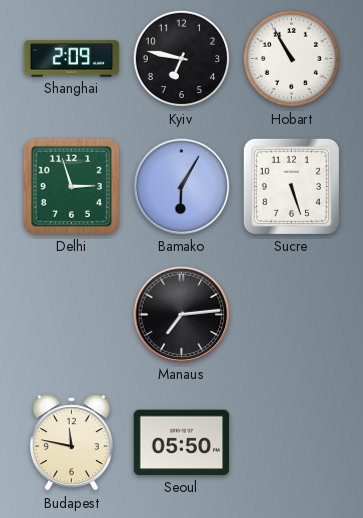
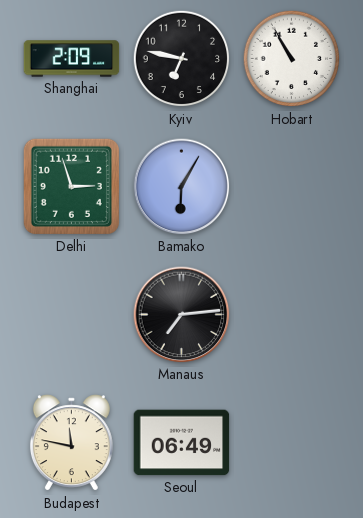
Sucre: 5:27 -> none
Seoul: 05:50 -> 06:49
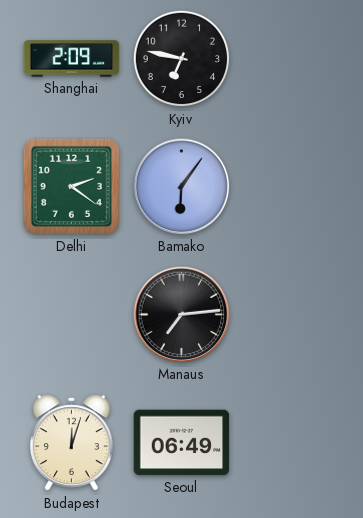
Hobart: 10:55 -> none
Delhi: 2:57 -> 2:21
Bamako: 6:05 -> 6:06
Budapest: 11:47 -> 12:03
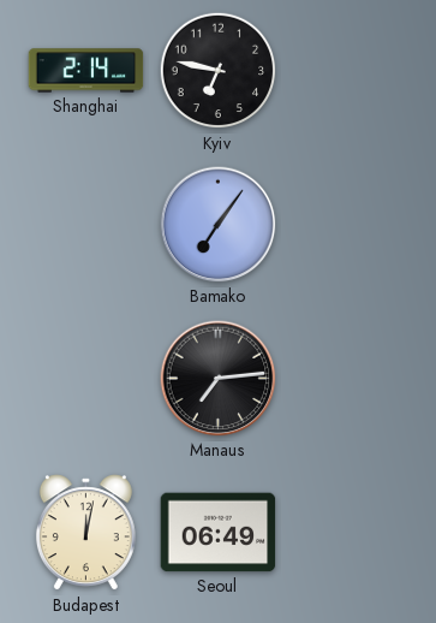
Shanghai: 2:09 -> 2:14
Delhi: 2:21 -> none
Bamako: 6:06 -> 7:06
Budapest: 12:03 -> 12:02
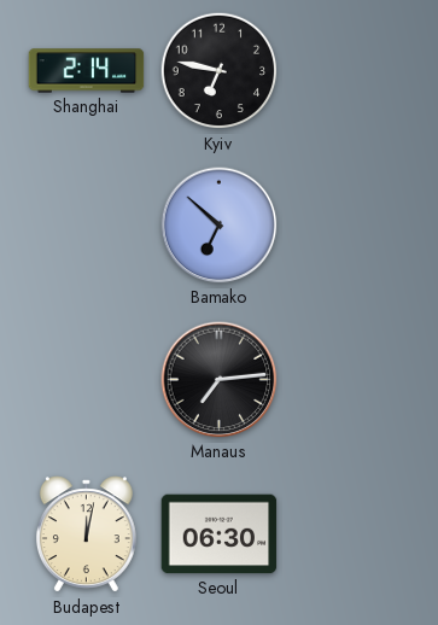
Bamako: 7:06 -> 6:52
Seoul: 06:49 -> 06:30
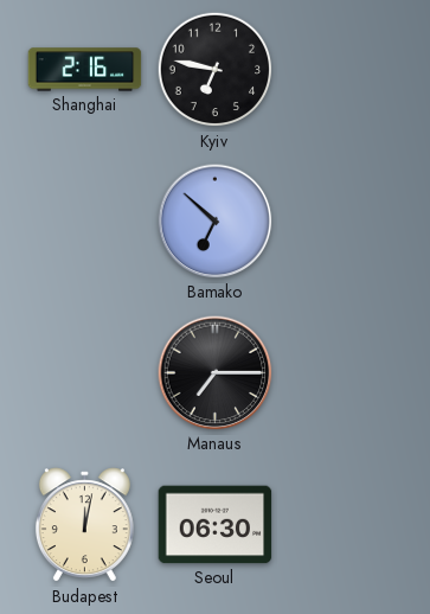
Shanghai: 2:14 -> 2:16
Manaus: 7:14 -> 7:15
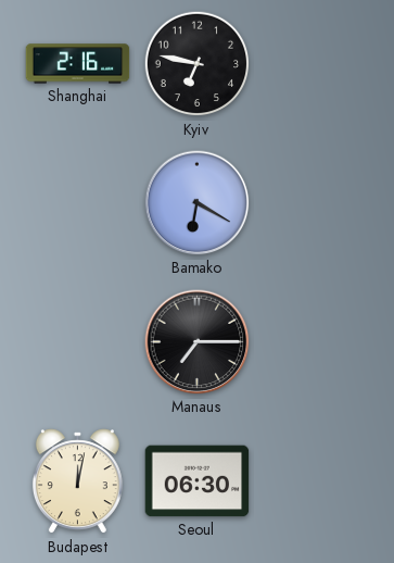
Bamako: 6:52 -> 6:20
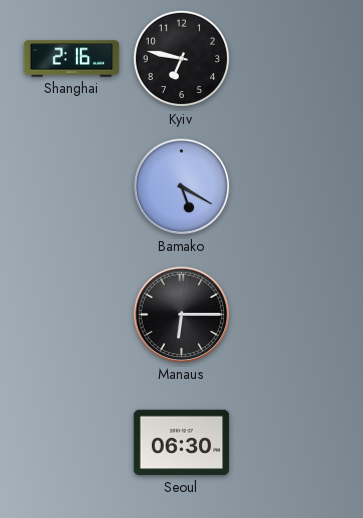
Bamako: 6:20 -> 5:20
Manaus: 7:15 -> 6:15
Budapest: 12:02 -> none
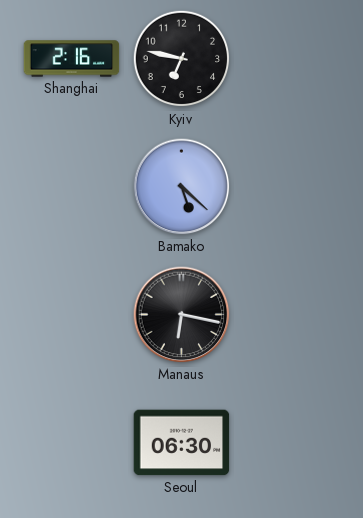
Bamako: 5:20 -> 5:22
Manaus: 6:15 -> 6:17
